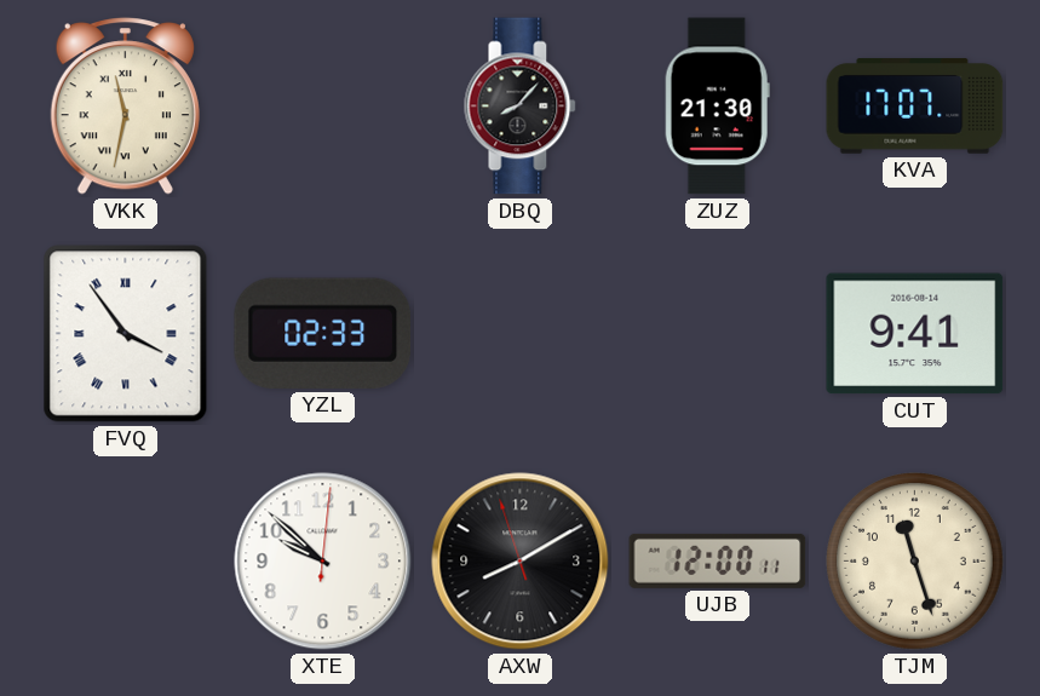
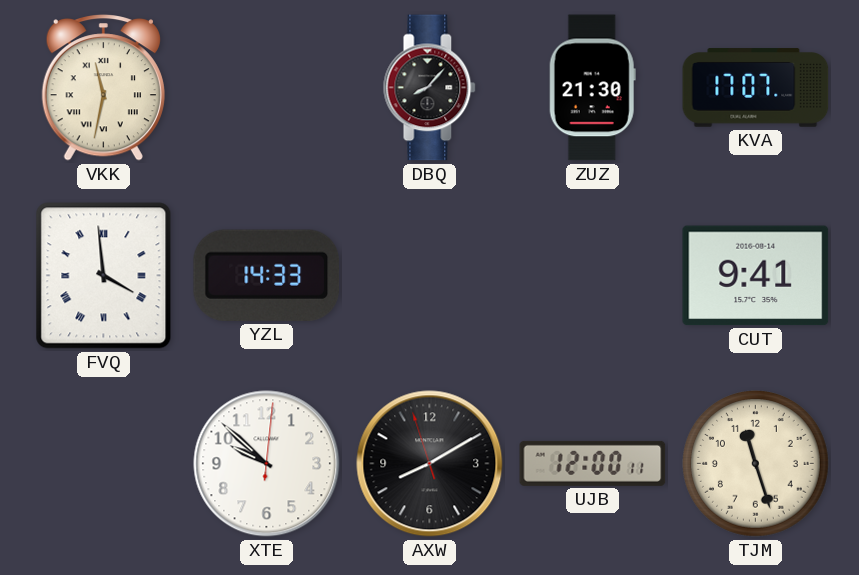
FVQ: 3:54 -> 3:59
YZL: 02:33 -> 14:33
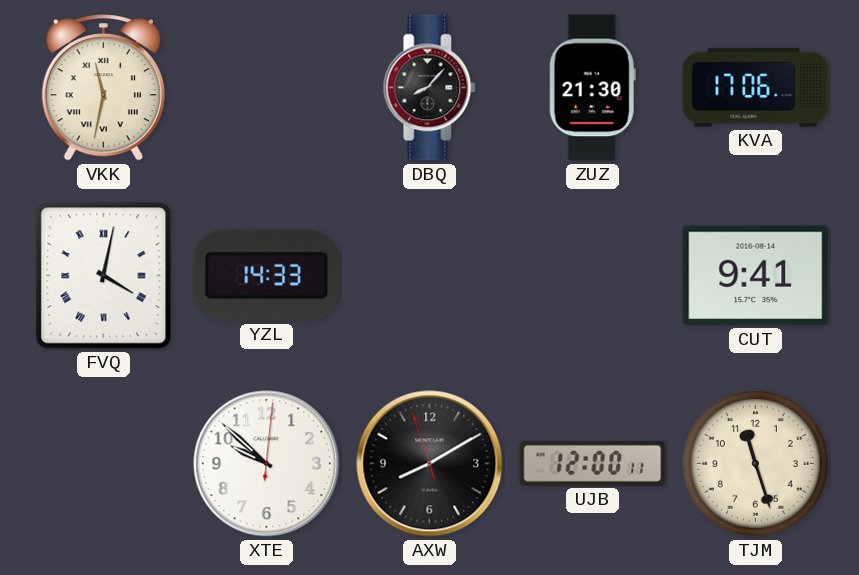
KVA: 17:07 -> 17:06
FVQ: 3:59 -> 4:02
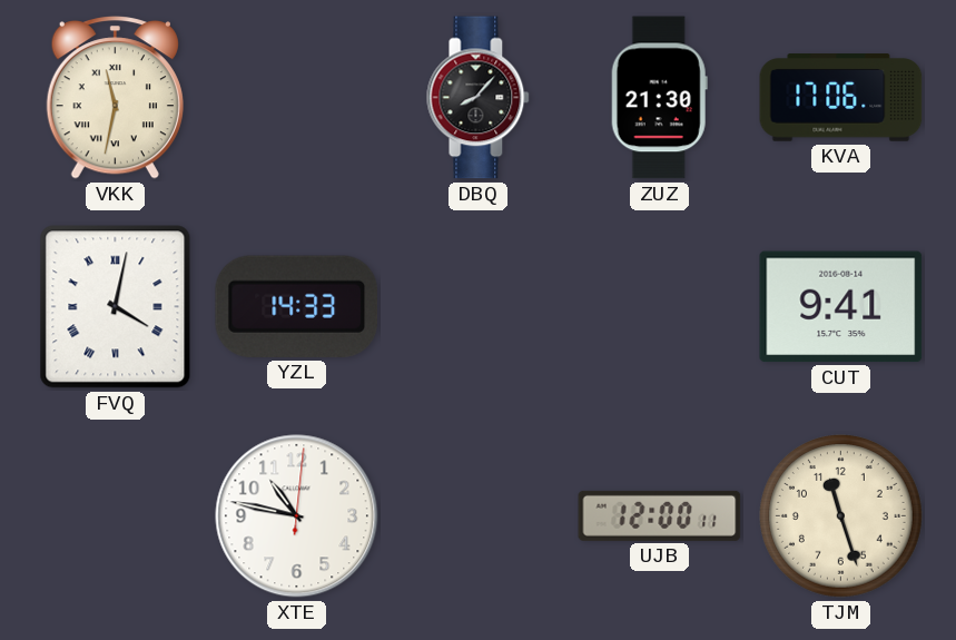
XTE: 9:52 -> 10:47
AXW: 8:09 -> none
